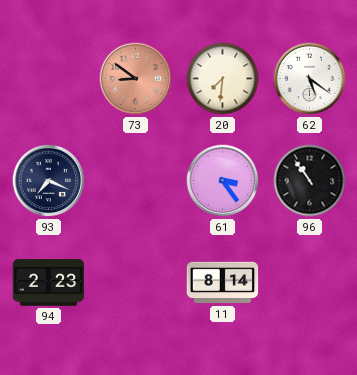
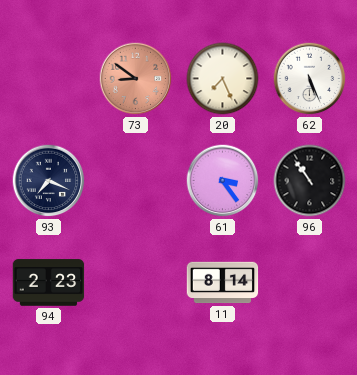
20: 7:31 -> 7:26
62: 5:21 -> 5:26
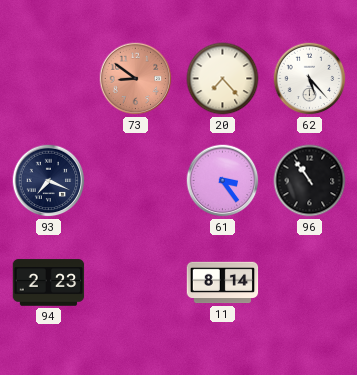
20: 7:26 -> 7:23
62: 5:26 -> 5:23
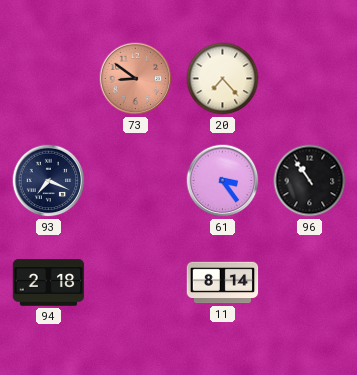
62: 5:23 -> none
94: 2:23 -> 2:18
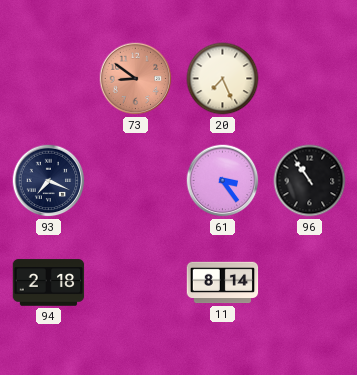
20: 7:23 -> 7:26
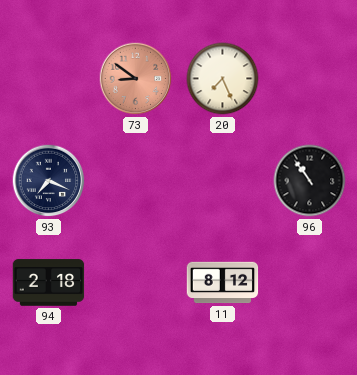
61: 3:24 -> none
11: 8:14 -> 8:12
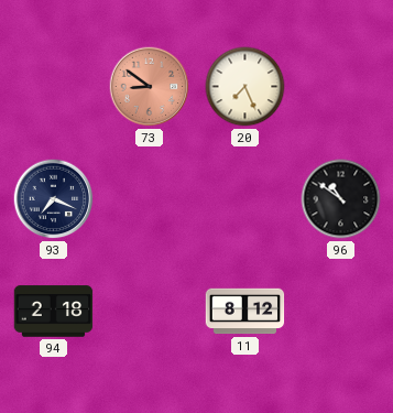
96: 10:54 -> 10:51
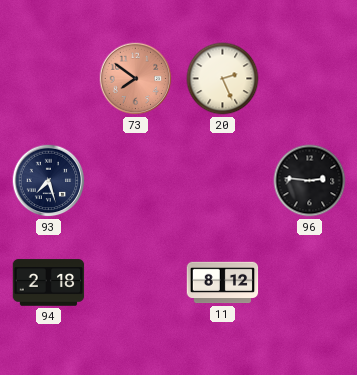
73: 8:51 -> 7:51
20: 7:26 -> 2:26
93: 7:19 -> 7:27
96: 10:51 -> 2:46
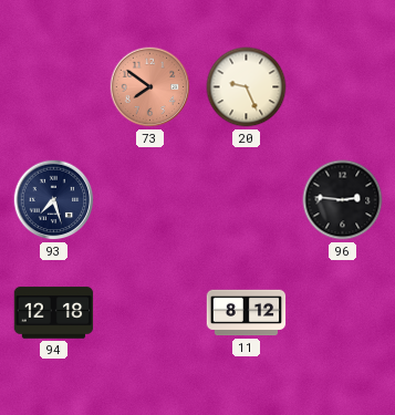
20: 2:26 -> 9:26
94: 2:18 -> 12:18
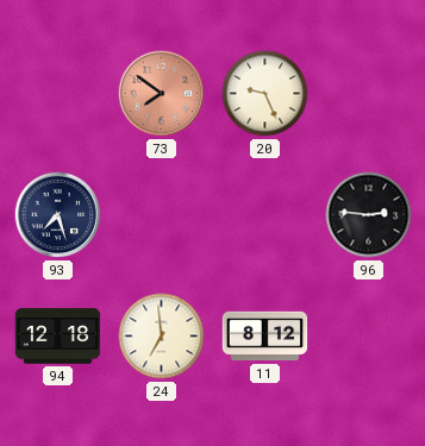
24: none -> 6:59
